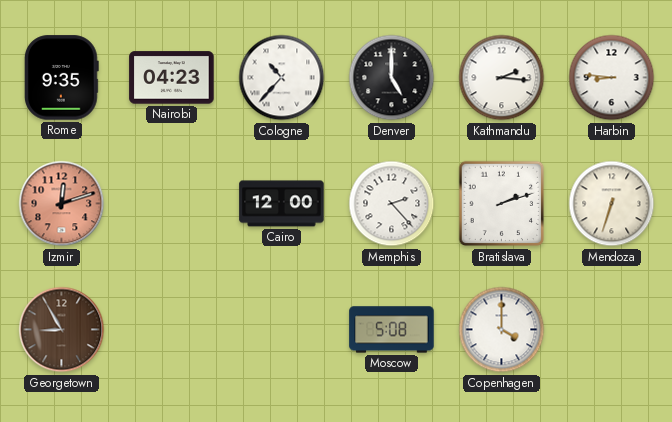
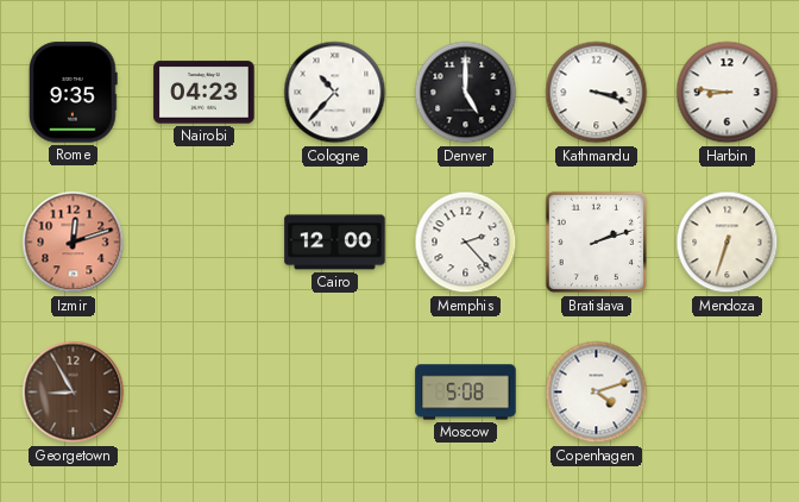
Kathmandu: 2:16 -> 3:18
Copenhagen: 4:00 -> 4:12
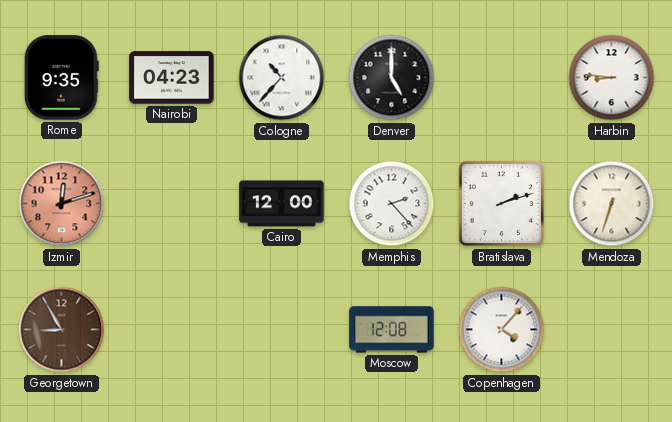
Kathmandu: 3:18 -> none
Moscow: 5:08 -> 12:08
Copenhagen: 4:12 -> 4:07
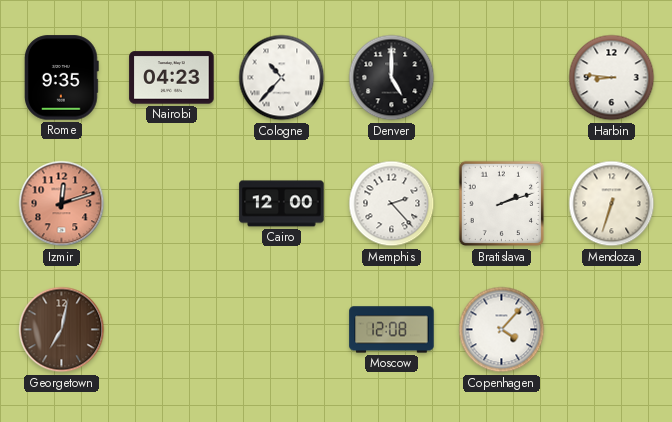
Georgetown: 8:55 -> 7:02
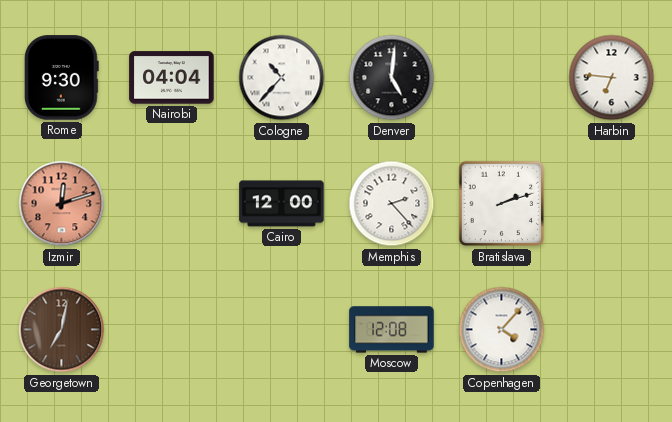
Rome: 9:35 -> 9:30
Nairobi: 04:23 -> 04:04
Denver: 5:00 -> 5:01
Harbin: 8:46 -> 6:46
Mendoza: 6:33 -> none
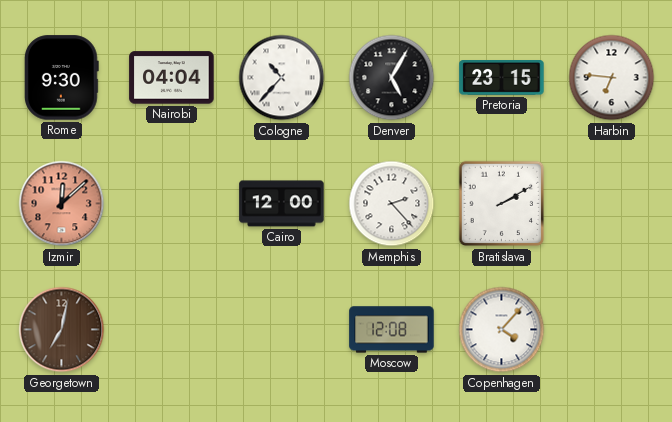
Denver: 5:01 -> 5:05
Pretoria: none -> 23:15
Izmir: 12:12 -> 12:08
Bratislava: 2:12 -> 2:10
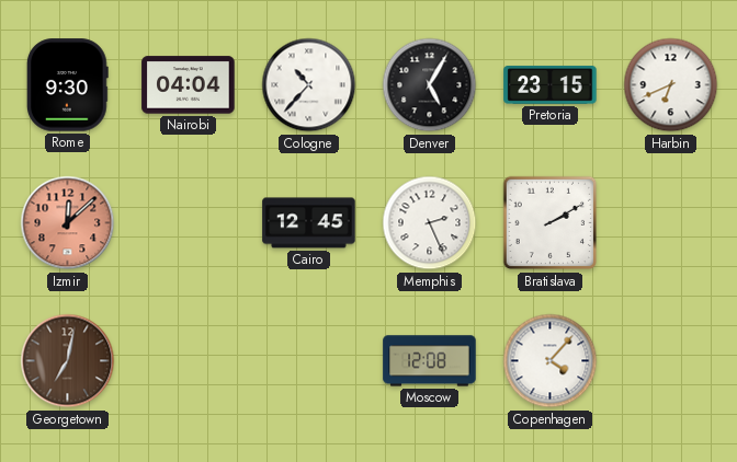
Harbin: 6:46 -> 6:41
Cairo: 12:00 -> 12:45
Memphis: 2:23 -> 2:26
